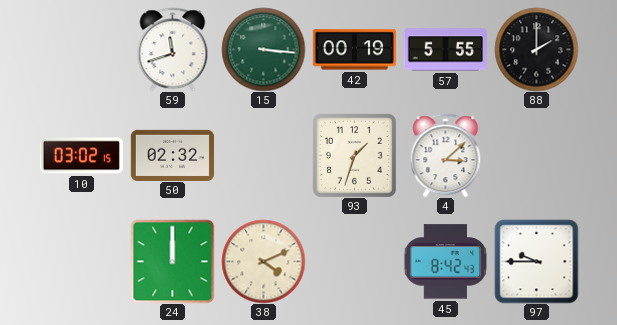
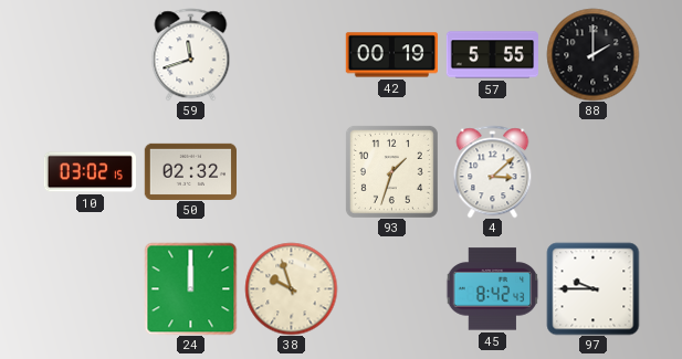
15: 3:16 -> none
38: 4:11 -> 9:57
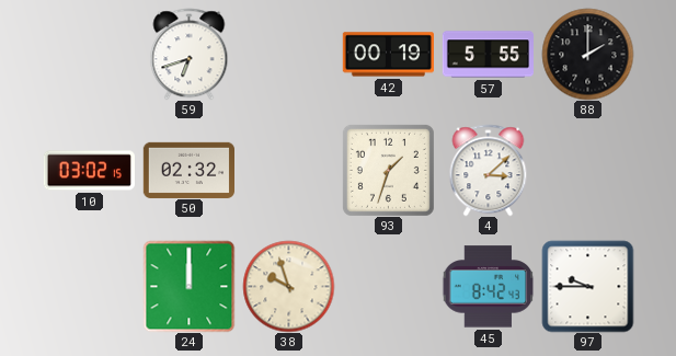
59: 11:42 -> 6:42
